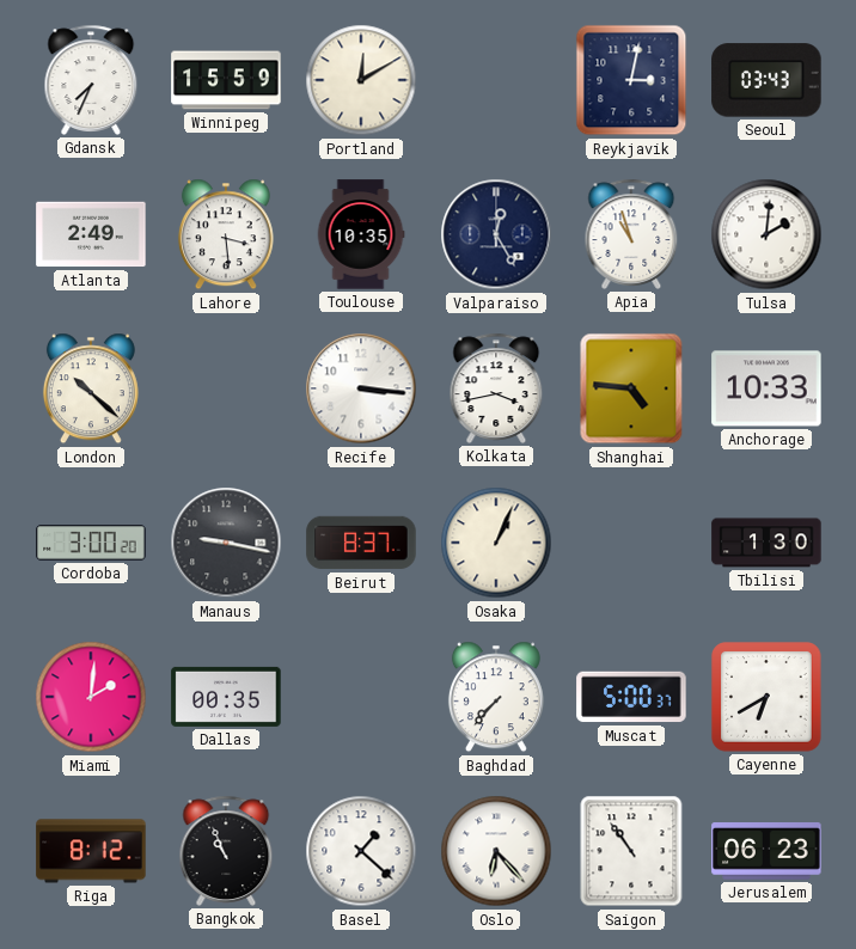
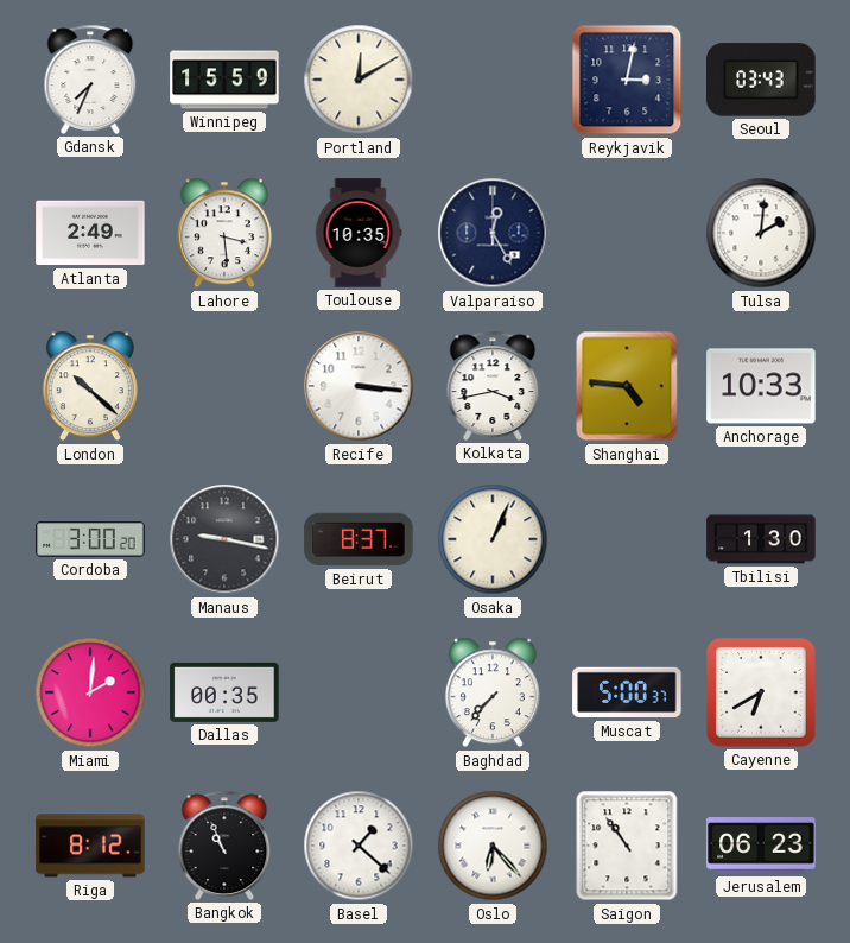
Apia: 10:57 -> none
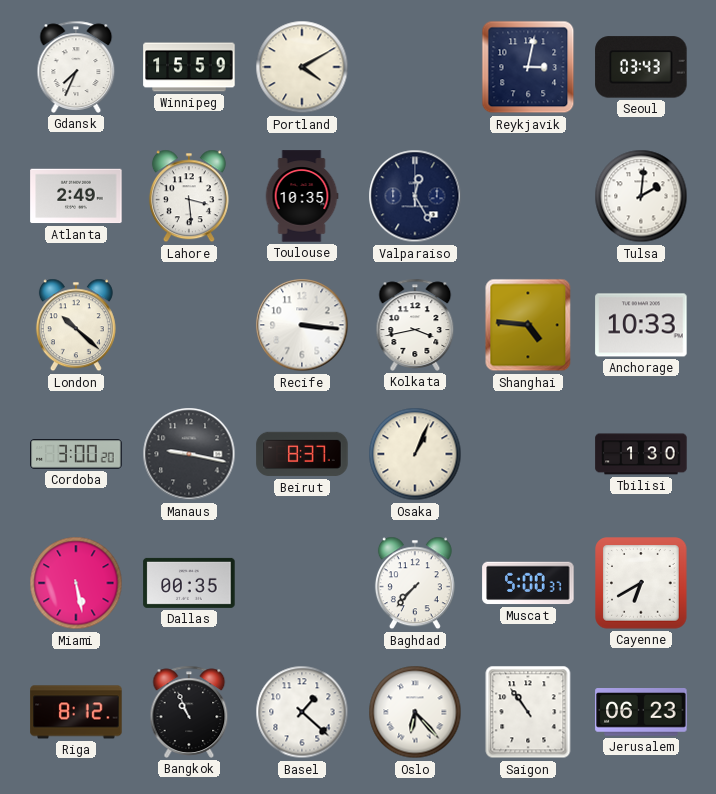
Portland: 12:10 -> 4:10
Miami: 2:01 -> 5:28
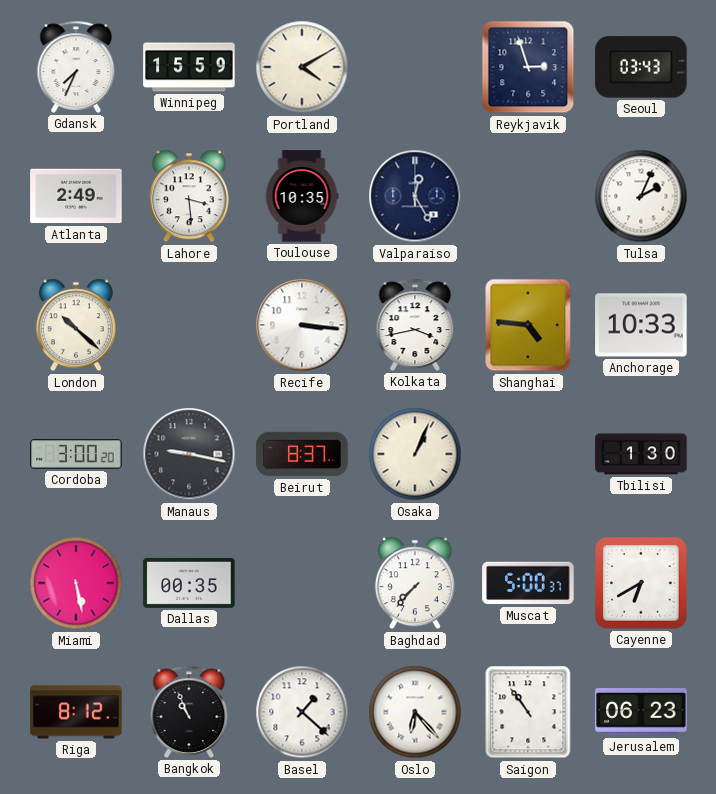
Reykjavik: 3:02 -> 2:57
Tulsa: 2:01 -> 2:04
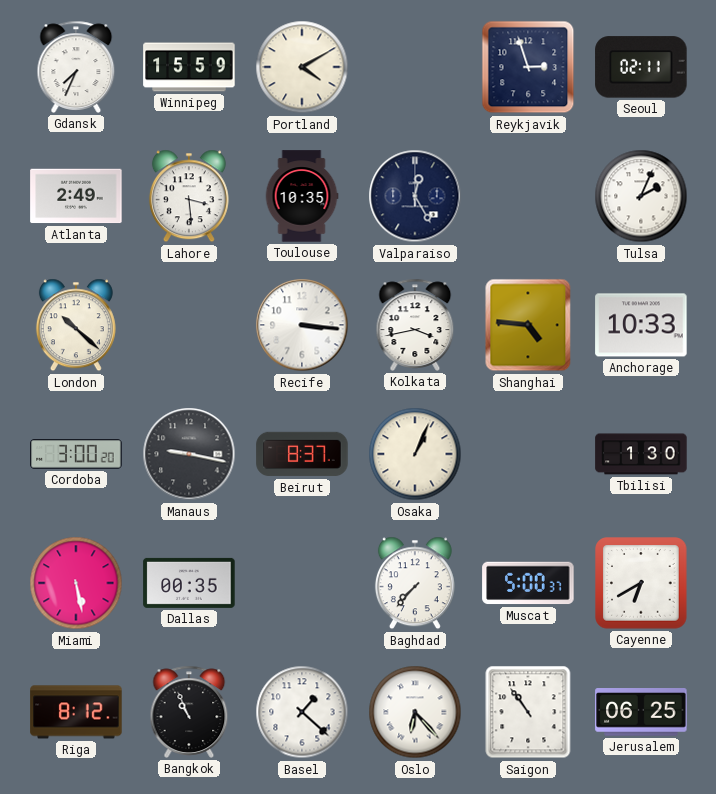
Seoul: 03:43 -> 02:11
Jerusalem: 06:23 -> 06:25
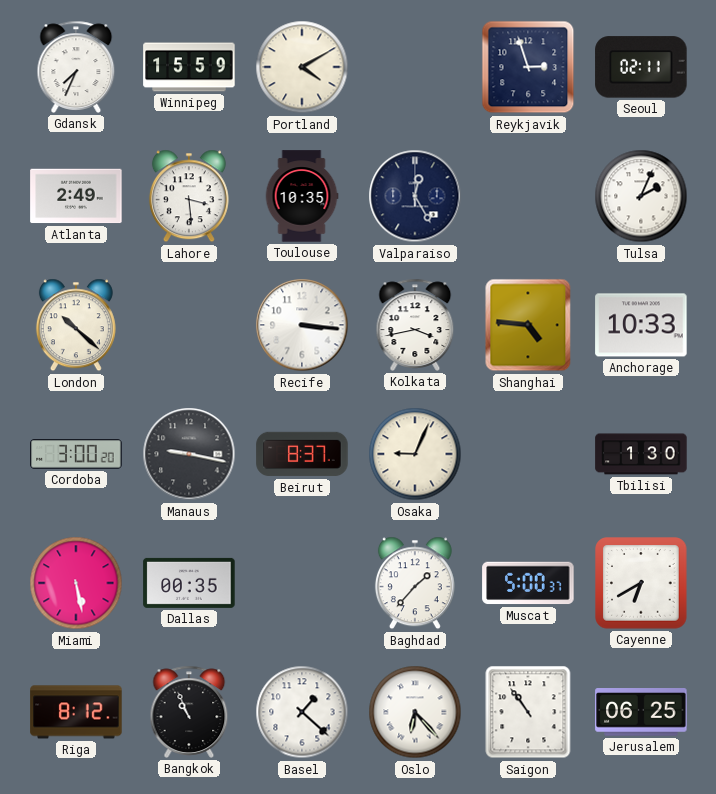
Osaka: 1:04 -> 9:04
Baghdad: 7:37 -> 1:37
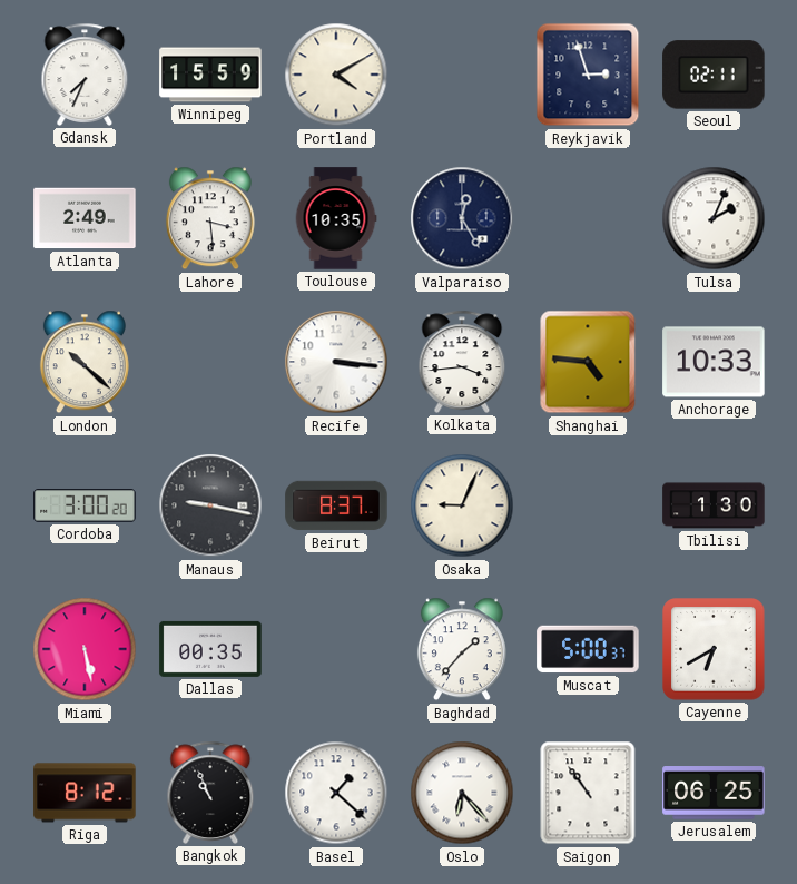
Kolkata: 3:43 -> 3:44
